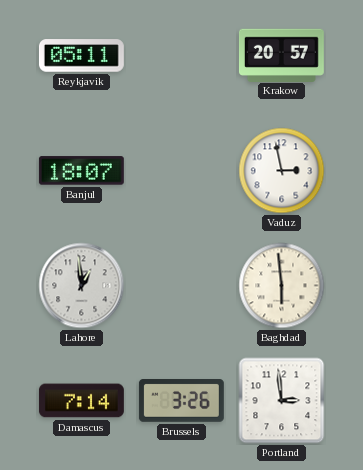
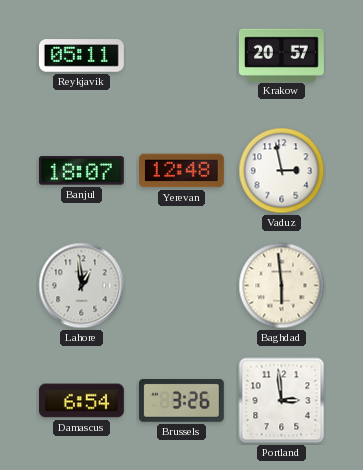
Yerevan: none -> 12:48
Damascus: 7:14 -> 6:54
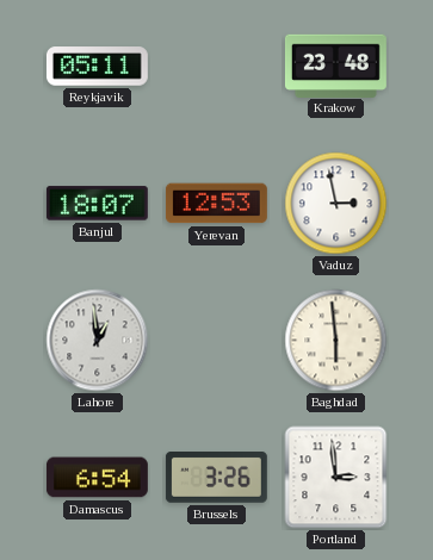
Krakow: 20:57 -> 23:48
Yerevan: 12:48 -> 12:53
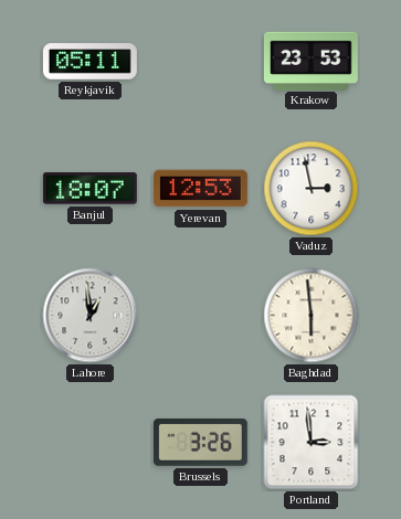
Krakow: 23:48 -> 23:53
Damascus: 6:54 -> none
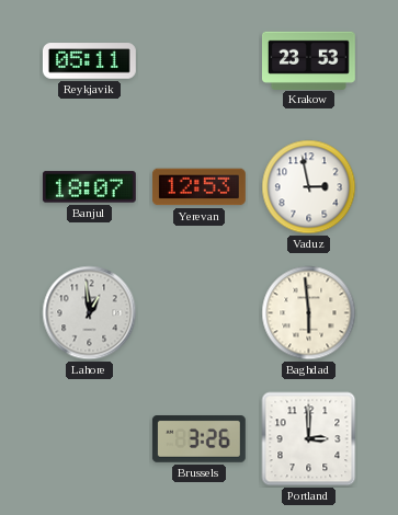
Portland: 2:59 -> 3:00
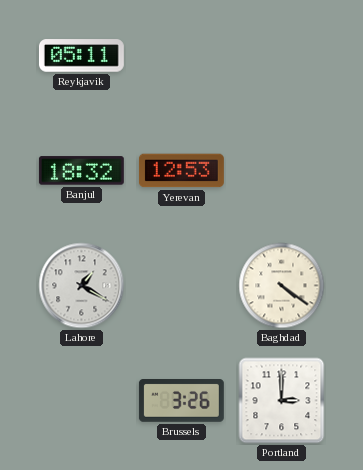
Krakow: 23:53 -> none
Banjul: 18:07 -> 18:32
Vaduz: 2:58 -> none
Lahore: 12:59 -> 1:20
Baghdad: 5:59 -> 4:21
